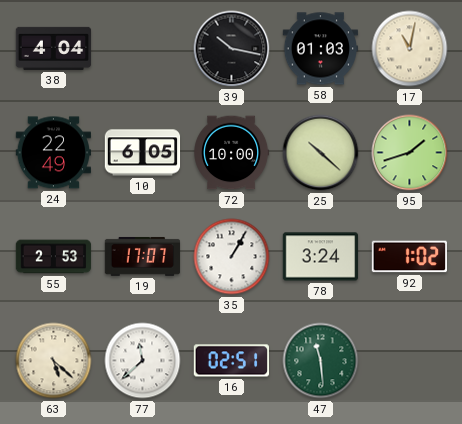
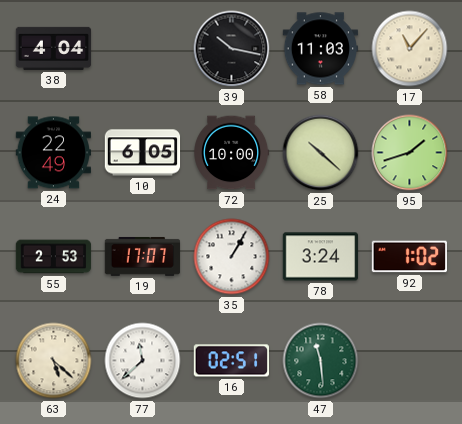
58: 01:03 -> 11:03
17: 11:02 -> 11:07
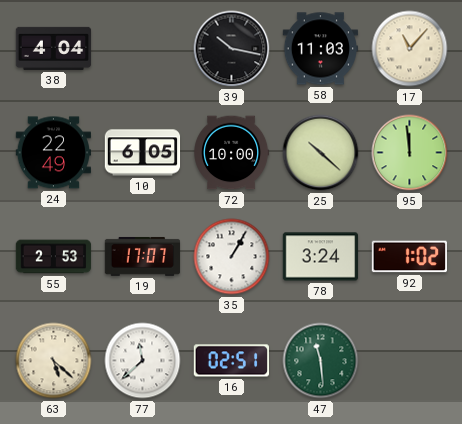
95: 1:42 -> 11:59
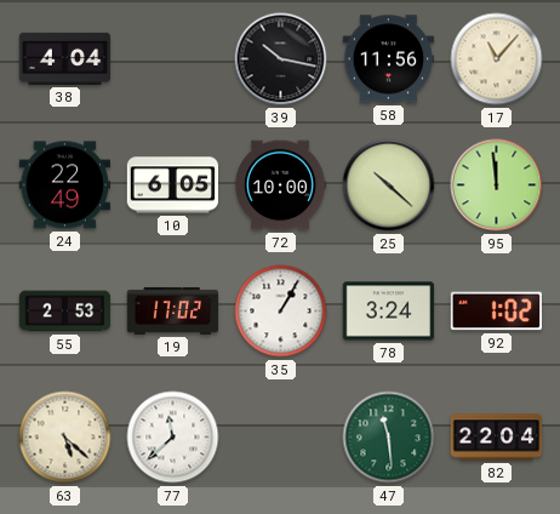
58: 11:03 -> 11:56
19: 17:07 -> 17:02
16: 02:51 -> none
82: none -> 22:04
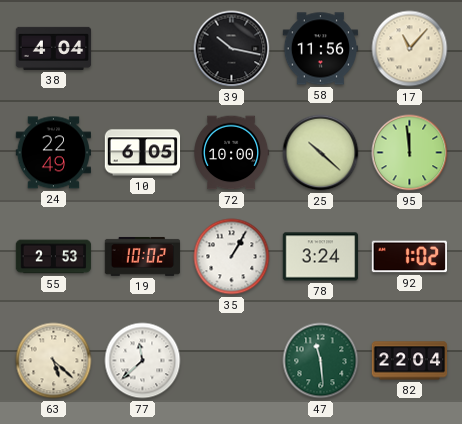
19: 17:02 -> 10:02
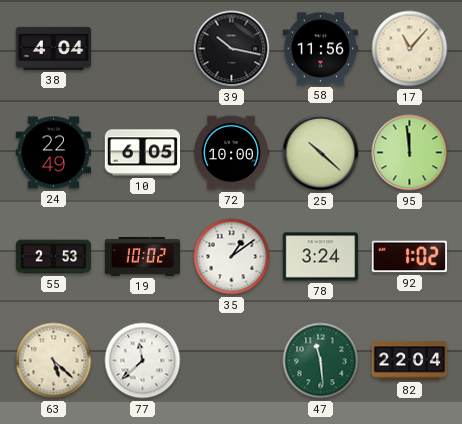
35: 1:05 -> 1:09
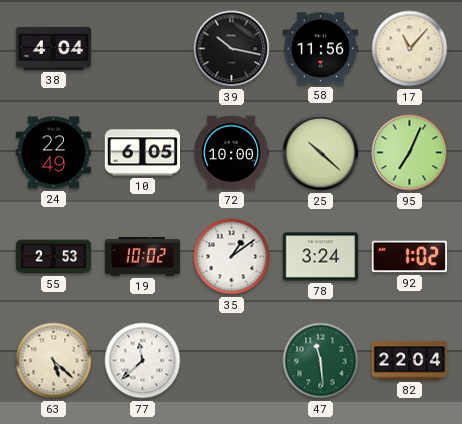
95: 11:59 -> 7:04
